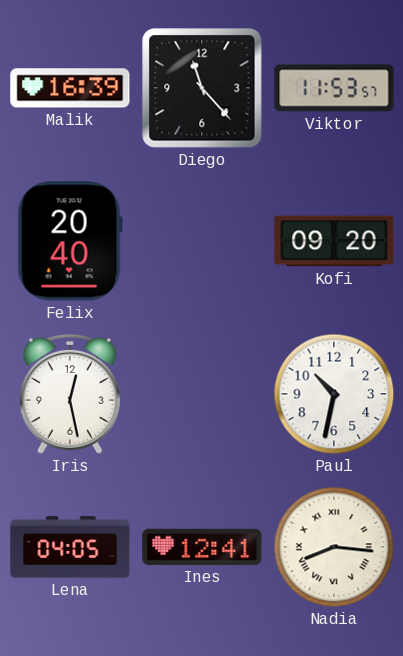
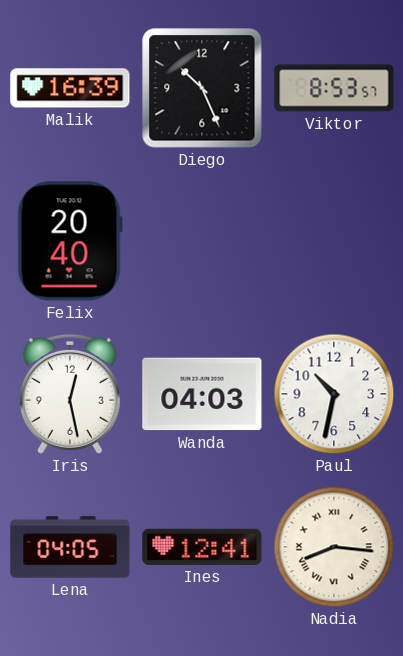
Diego: 11:23 -> 10:26
Viktor: 11:53 -> 8:53
Kofi: 09:20 -> none
Wanda: none -> 04:03
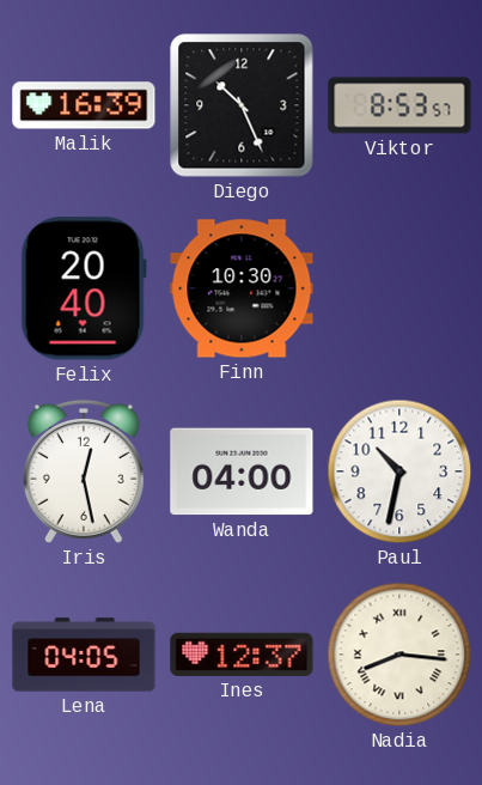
Finn: none -> 10:30
Wanda: 04:03 -> 04:00
Ines: 12:41 -> 12:37
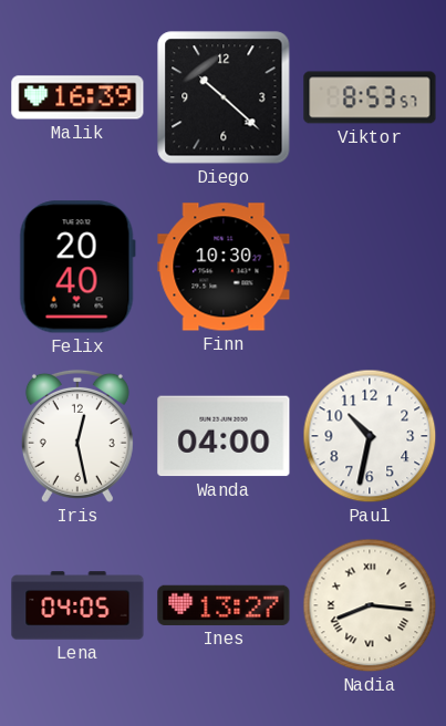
Diego: 10:26 -> 10:22
Ines: 12:37 -> 13:27
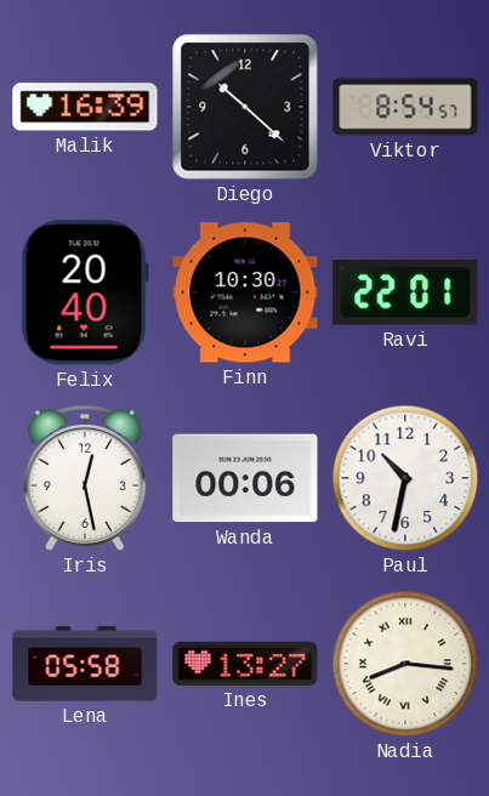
Viktor: 8:53 -> 8:54
Ravi: none -> 22:01
Wanda: 04:00 -> 00:06
Lena: 04:05 -> 05:58
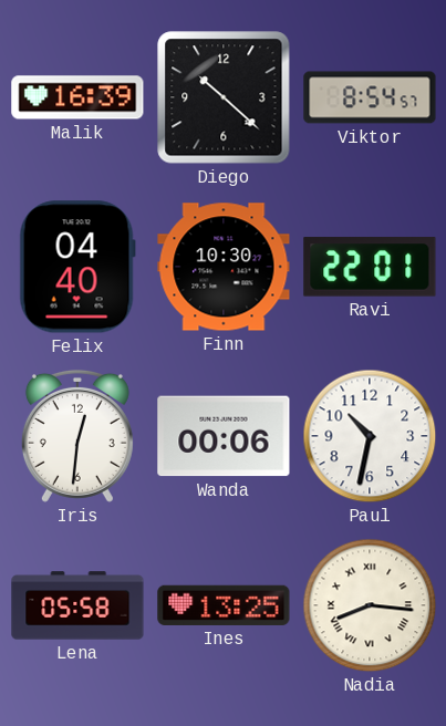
Felix: 20:40 -> 04:40
Iris: 12:28 -> 12:31
Ines: 13:27 -> 13:25
